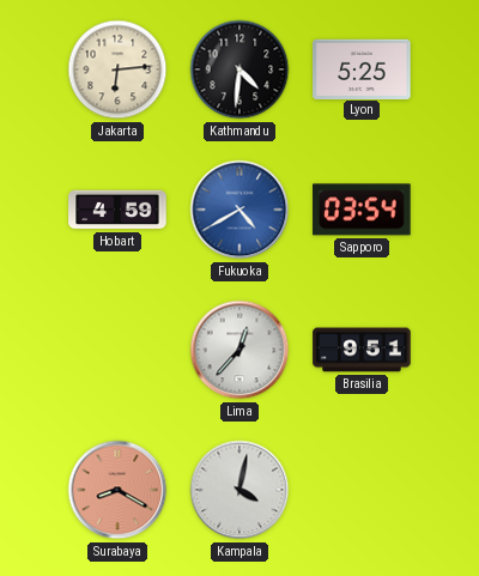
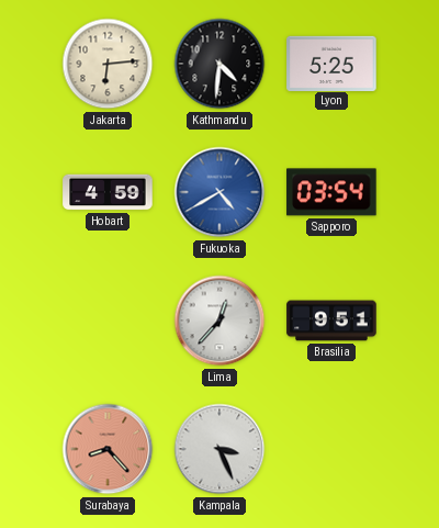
Surabaya: 8:20 -> 8:23
Kampala: 4:02 -> 3:26
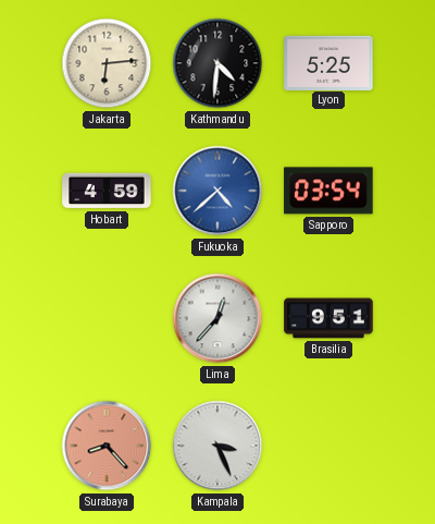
Fukuoka: 4:40 -> 4:38
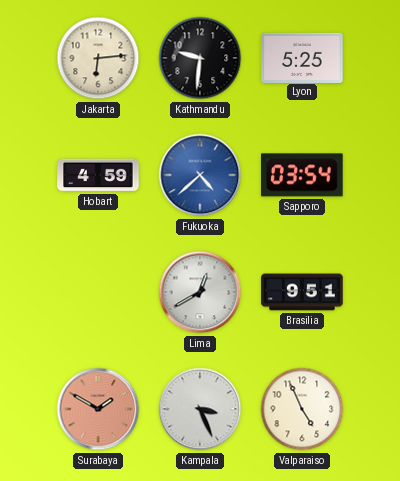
Kathmandu: 4:31 -> 9:31
Lima: 12:37 -> 12:40
Surabaya: 8:23 -> 1:50
Valparaiso: none -> 4:56
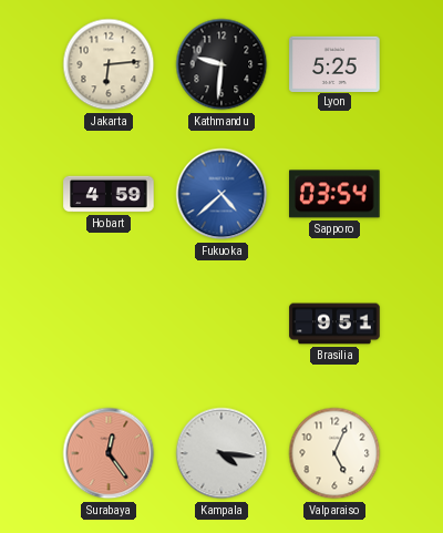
Lima: 12:40 -> none
Surabaya: 1:50 -> 12:24
Kampala: 3:26 -> 4:16
Valparaiso: 4:56 -> 5:04
